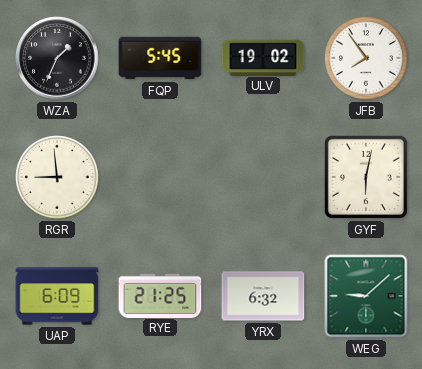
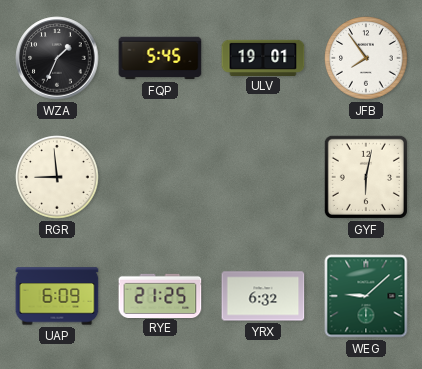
ULV: 19:02 -> 19:01
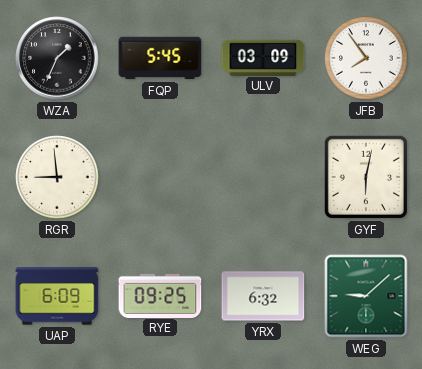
ULV: 19:01 -> 03:09
RYE: 21:25 -> 09:25
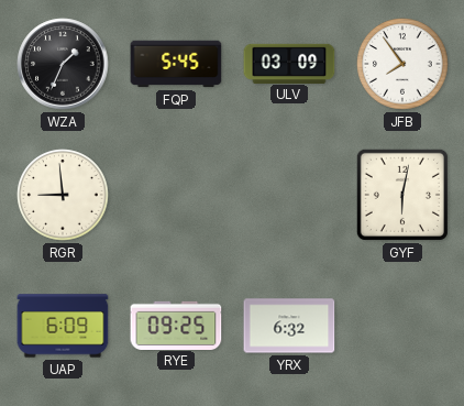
WEG: 9:08 -> none
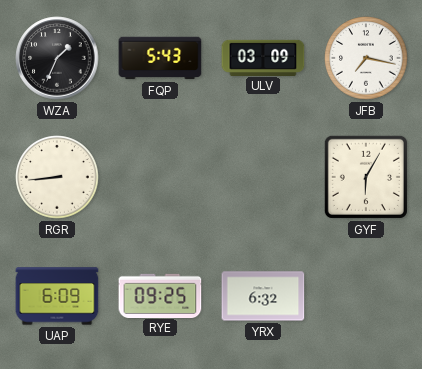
FQP: 5:45 -> 5:43
JFB: 7:54 -> 7:17
RGR: 8:59 -> 8:44
GYF: 6:02 -> 6:05
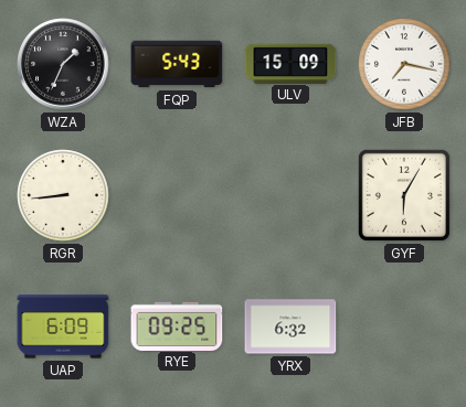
ULV: 03:09 -> 15:09
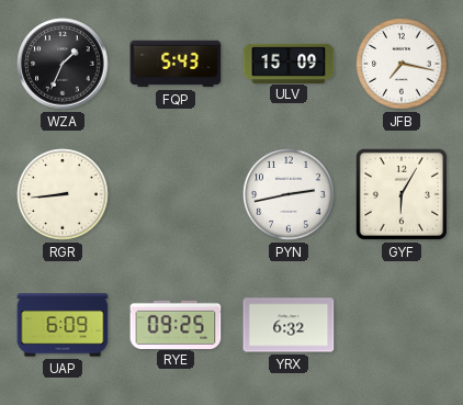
PYN: none -> 2:43
